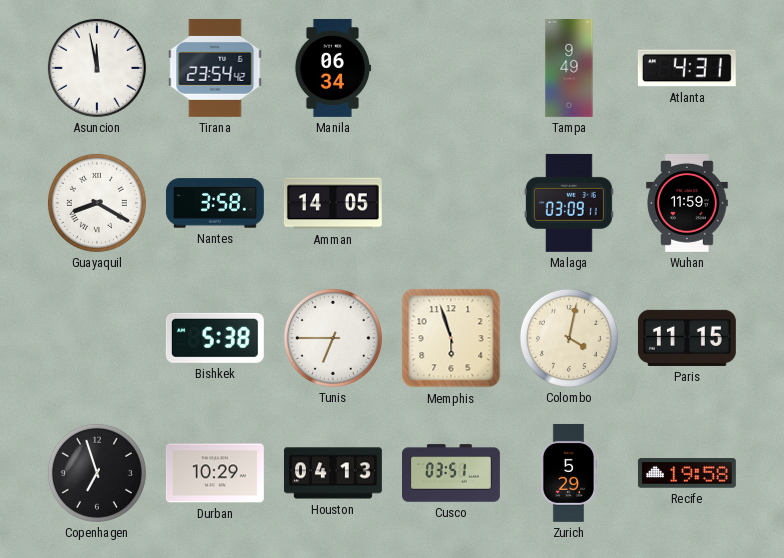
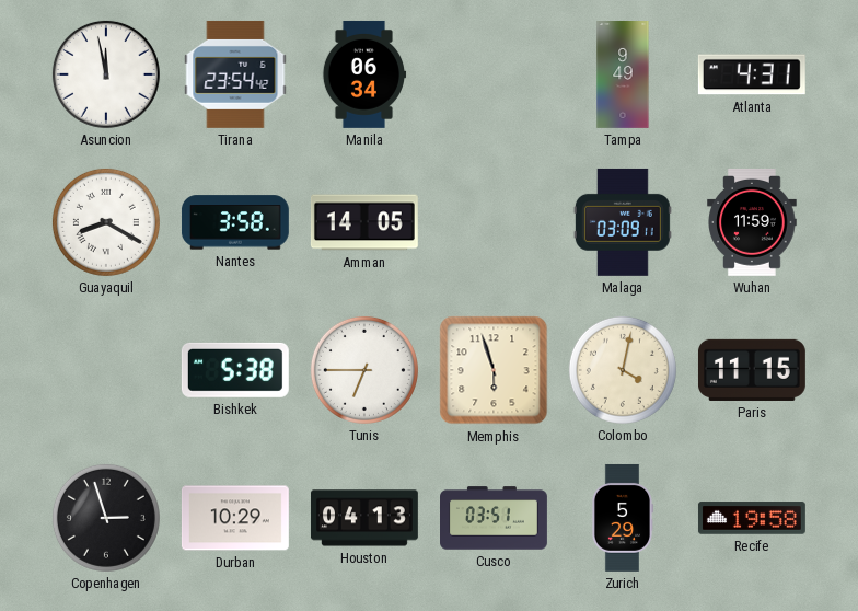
Copenhagen: 6:57 -> 2:57
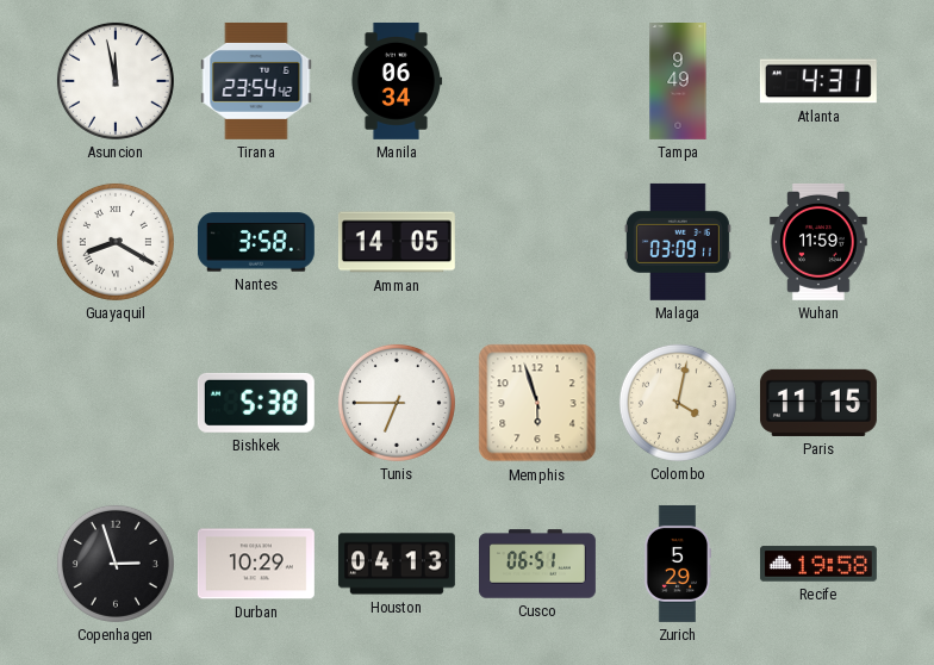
Cusco: 03:51 -> 06:51
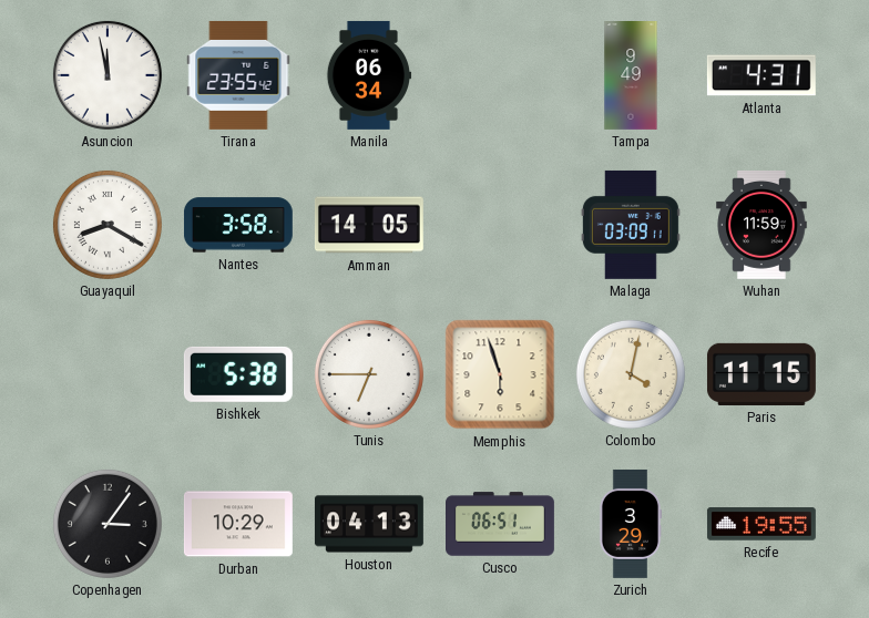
Tirana: 23:54 -> 23:55
Copenhagen: 2:57 -> 3:06
Zurich: 5:29 -> 3:29
Recife: 19:58 -> 19:55
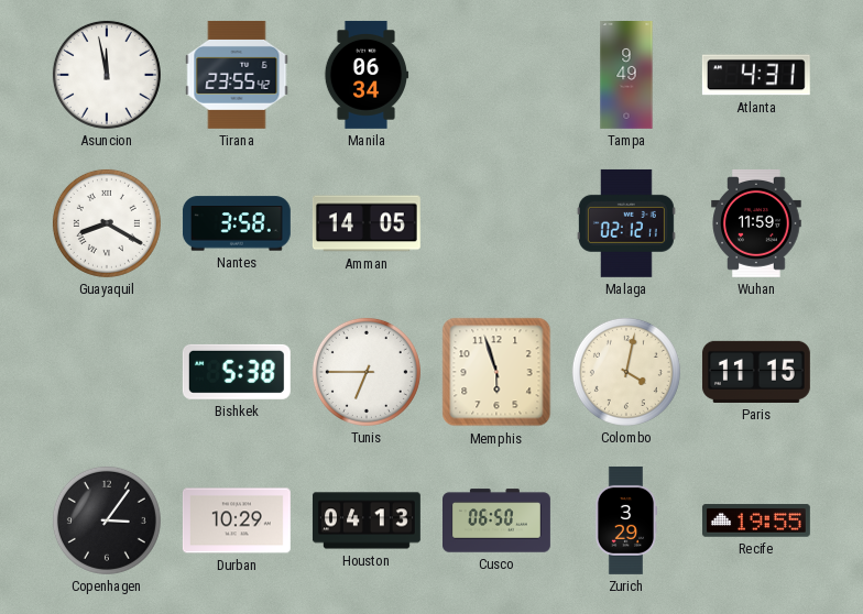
Malaga: 03:09 -> 02:12
Cusco: 06:51 -> 06:50
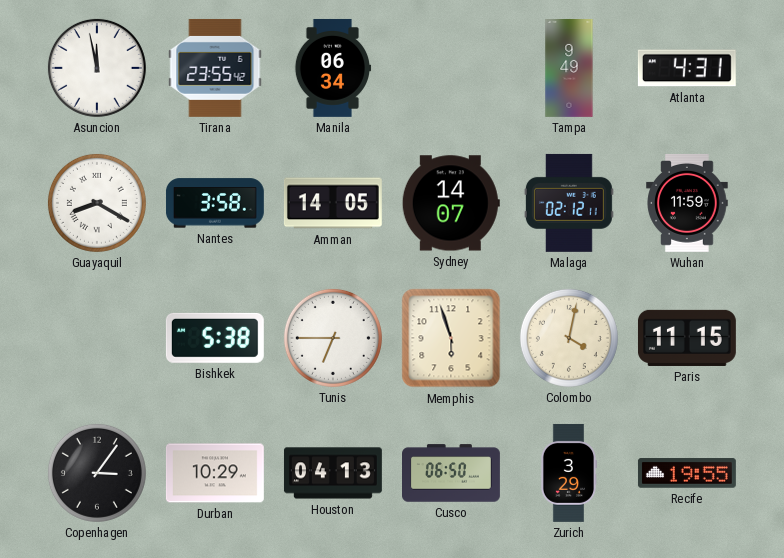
Sydney: none -> 14:07
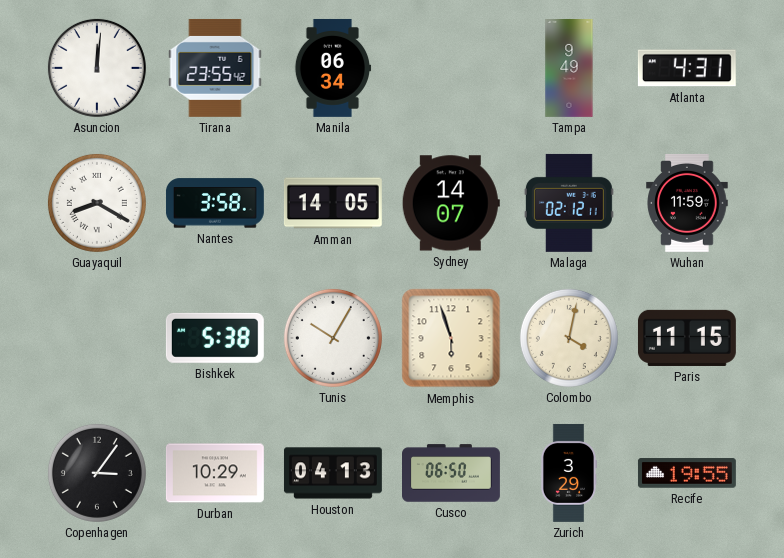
Asuncion: 11:58 -> 12:01
Tunis: 6:45 -> 10:05
